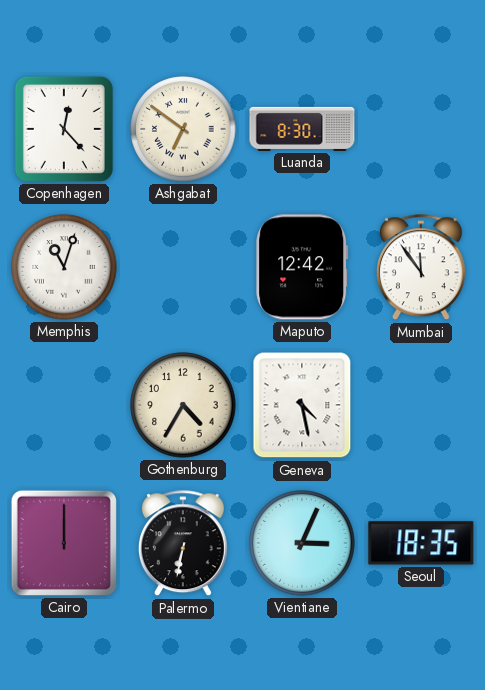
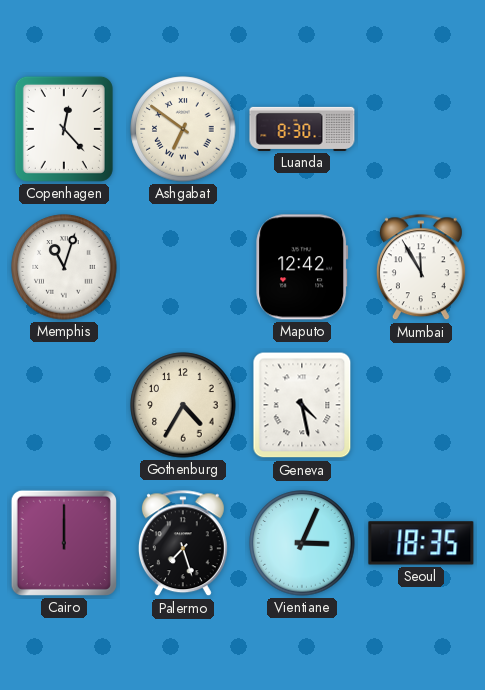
Mumbai: 11:54 -> 11:55
Palermo: 6:32 -> 7:27
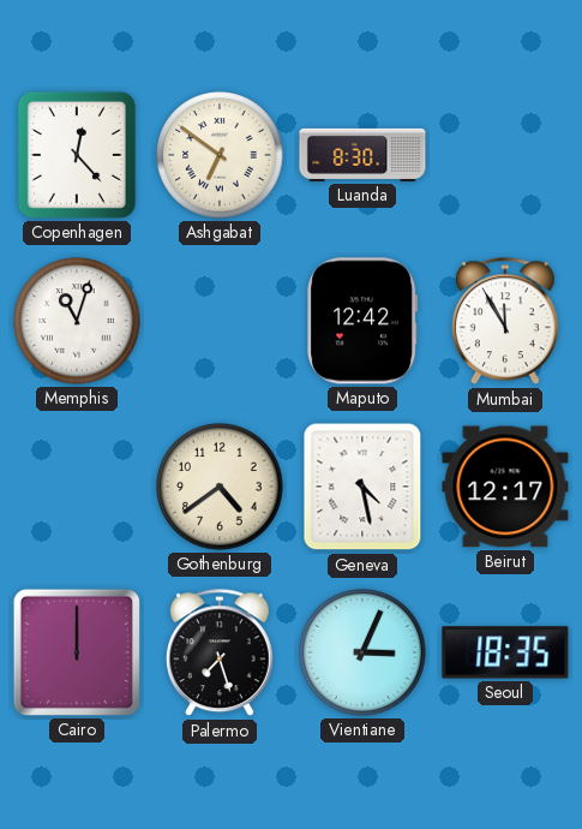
Gothenburg: 4:35 -> 4:39
Beirut: none -> 12:17
